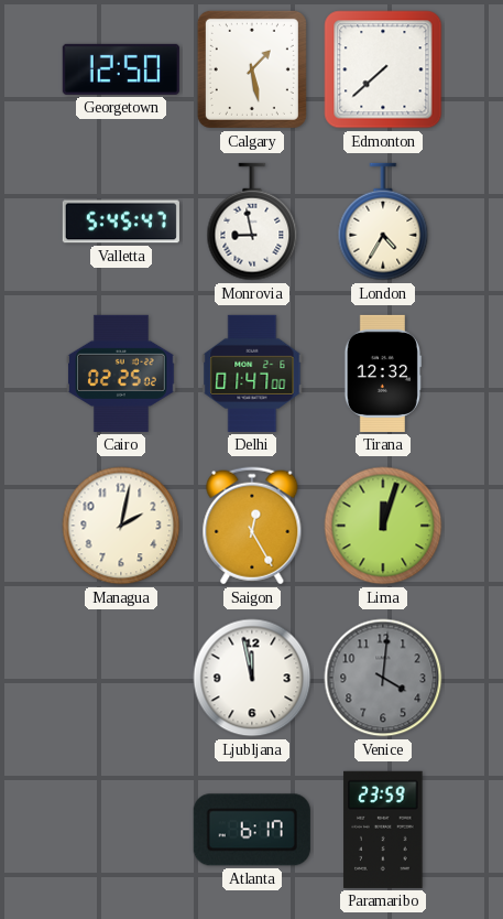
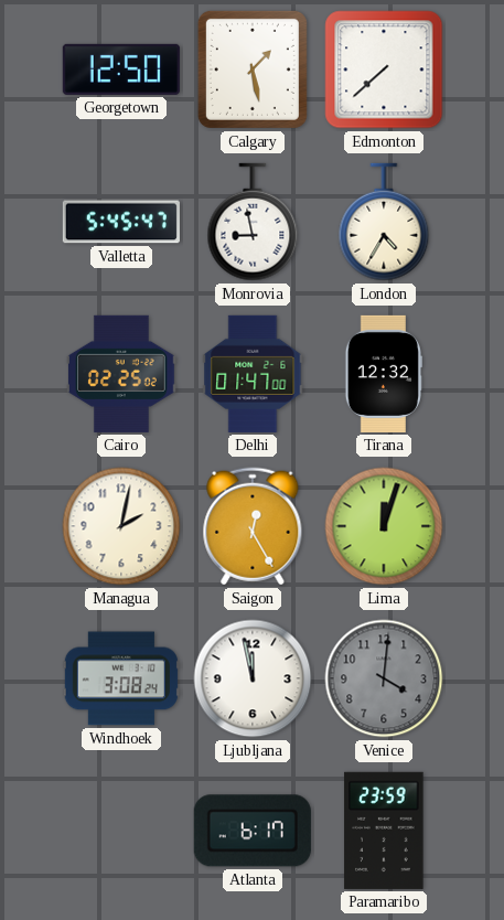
Windhoek: none -> 3:08
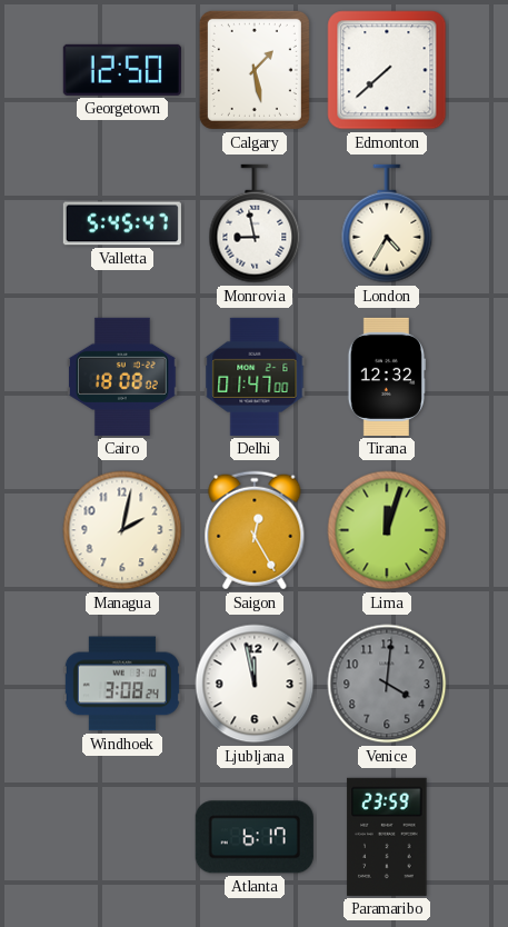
Cairo: 02:25 -> 18:08
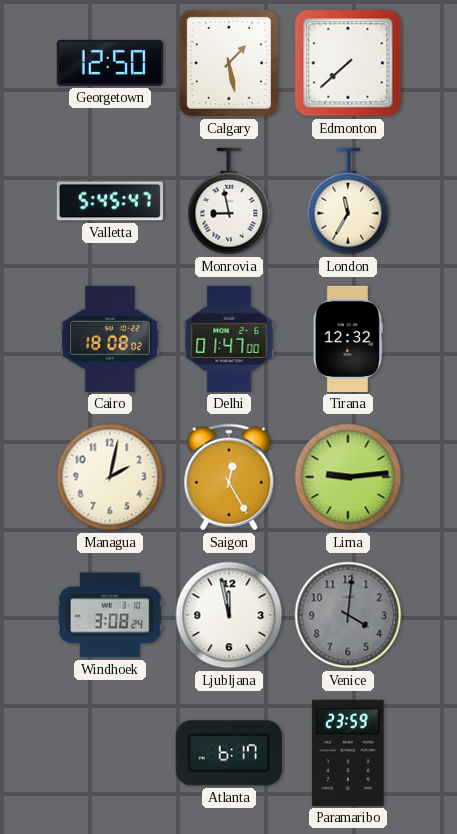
London: 4:35 -> 11:35
Lima: 12:03 -> 9:14
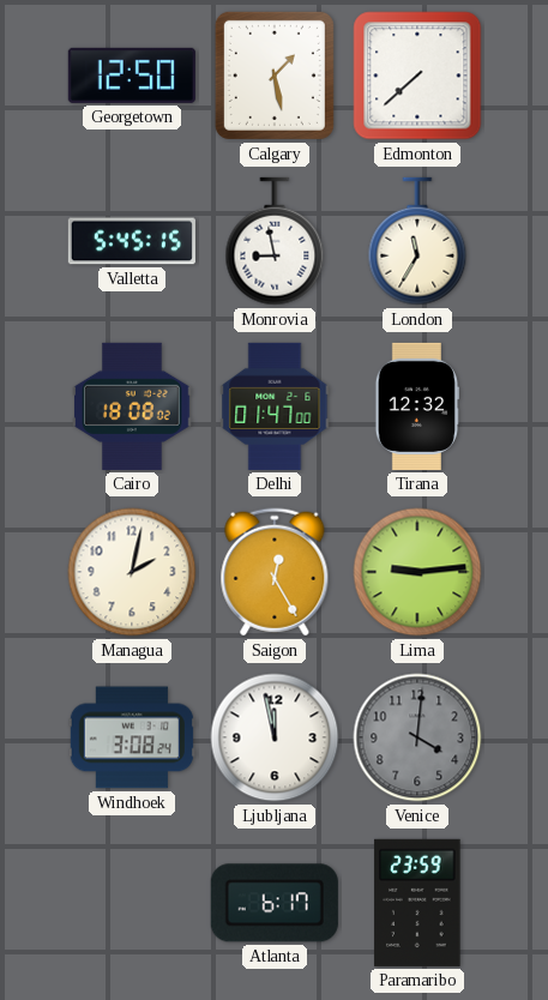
Valletta: 5:45:47 -> 5:45:15
